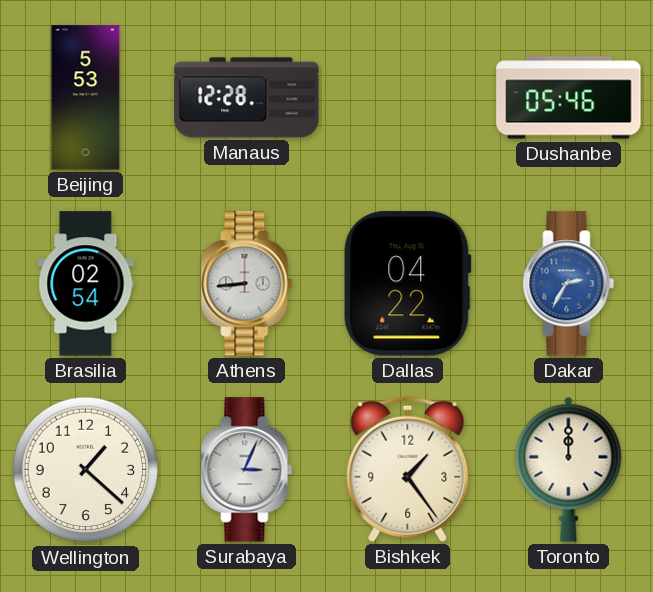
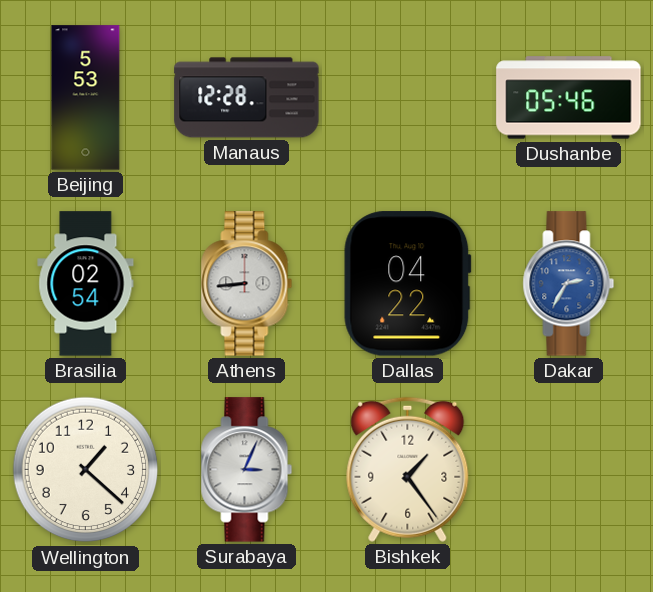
Toronto: 12:00 -> none
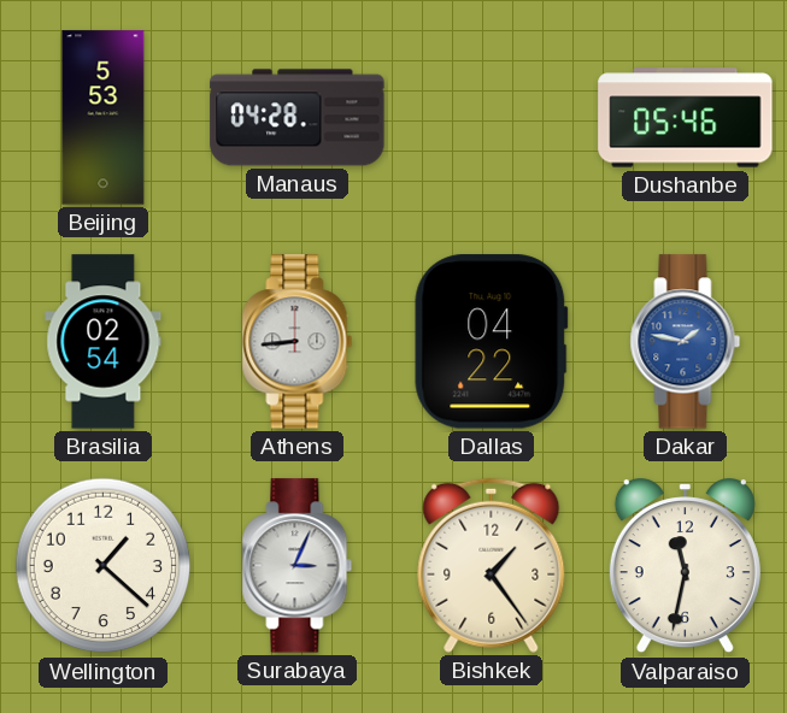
Manaus: 12:28 -> 04:28
Dakar: 2:35 -> 1:47
Valparaiso: none -> 11:32
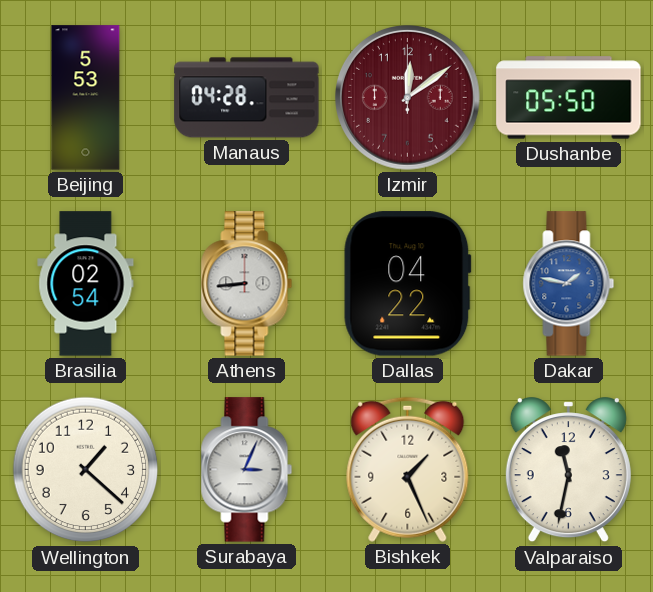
Izmir: none -> 12:09
Dushanbe: 05:46 -> 05:50
Bishkek: 1:24 -> 1:26
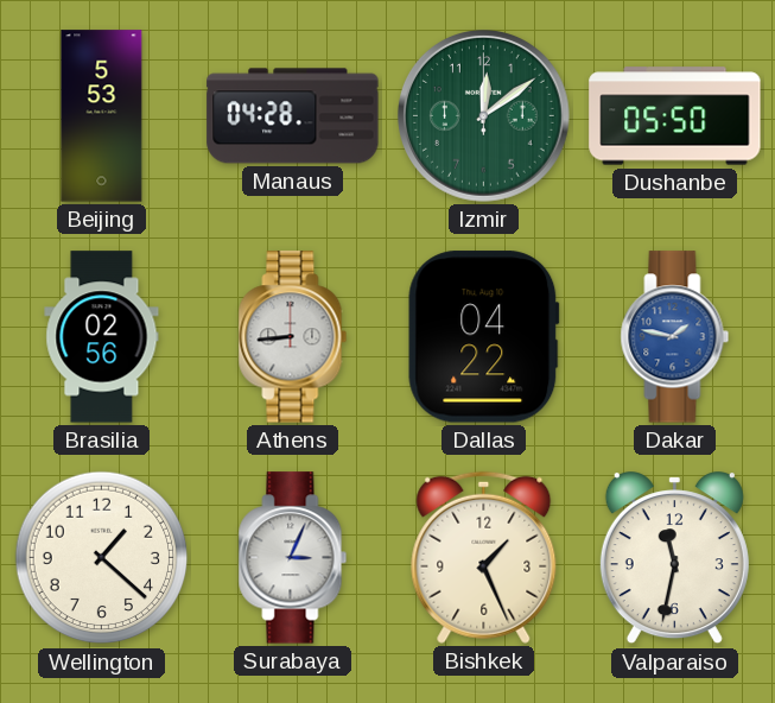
Izmir dial: burgundy -> green
Brasilia: 02:54 -> 02:56
